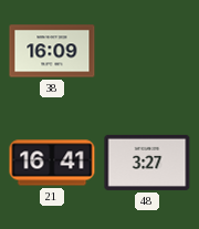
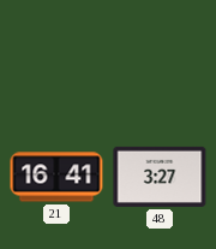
38: 16:09 -> none
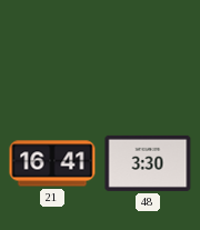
48: 3:27 -> 3:30
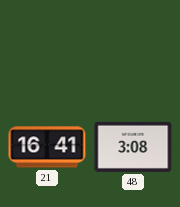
48: 3:30 -> 3:08
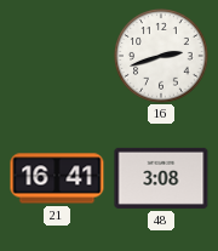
16: none -> 2:42
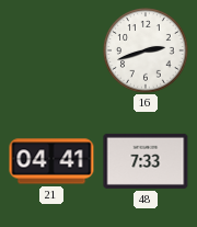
21: 16:41 -> 04:41
48: 3:08 -> 7:33
